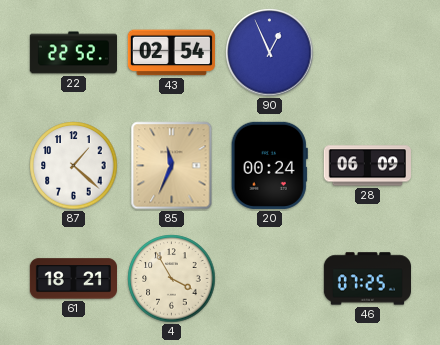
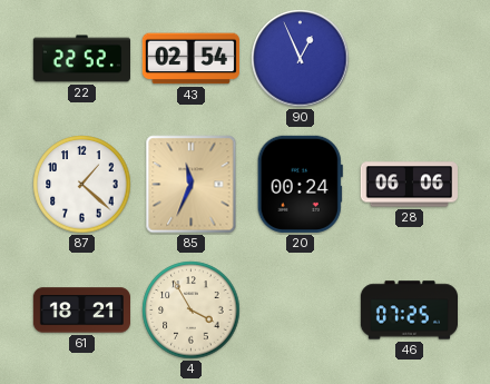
28: 06:09 -> 06:06
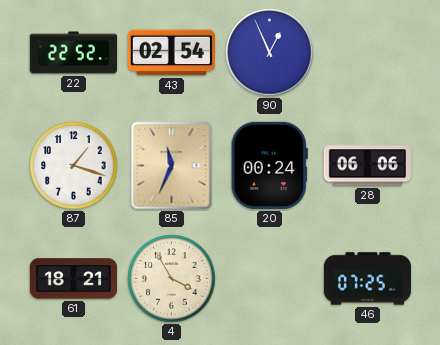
87: 1:22 -> 1:18
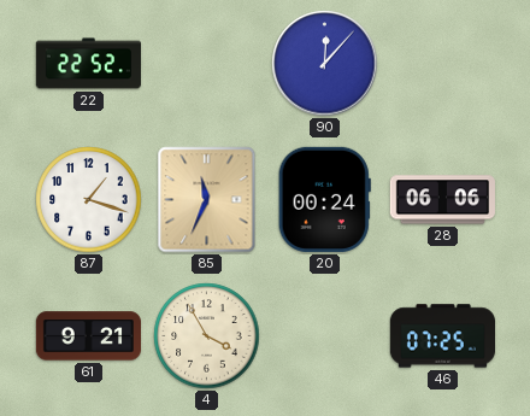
43: 02:54 -> none
90: 12:56 -> 12:07
61: 18:21 -> 9:21
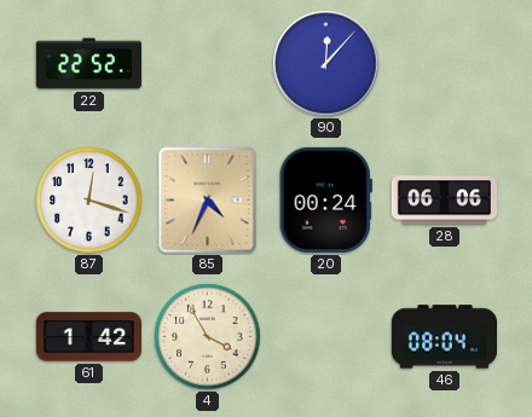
87: 1:18 -> 12:18
85: 11:34 -> 4:34
61: 9:21 -> 1:42
46: 07:25 -> 08:04
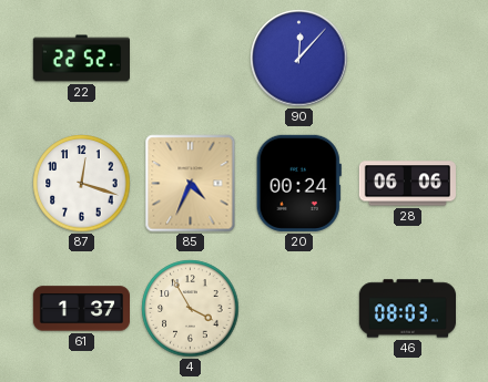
61: 1:42 -> 1:37
46: 08:04 -> 08:03
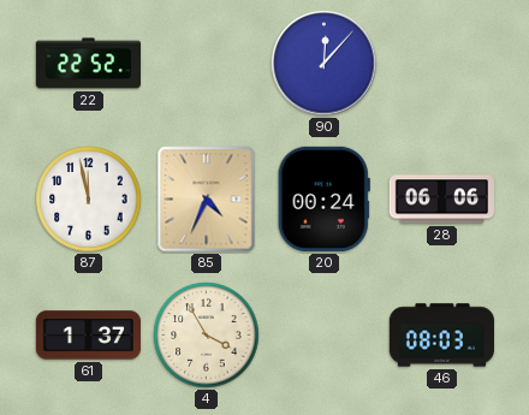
87: 12:18 -> 11:58
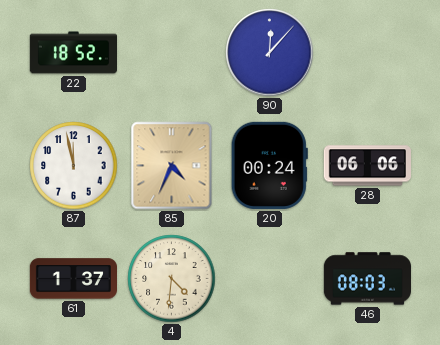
22: 22:52 -> 18:52
4: 3:55 -> 4:31
